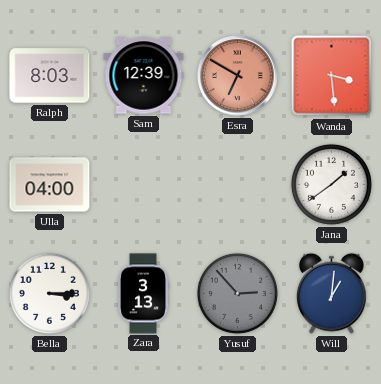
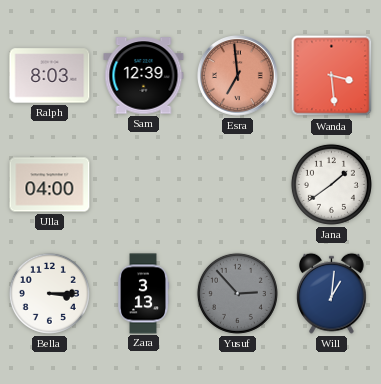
Esra: 6:50 -> 6:59
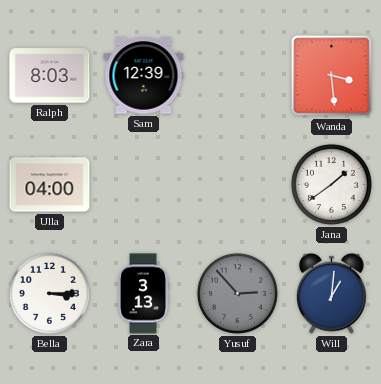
Esra: 6:59 -> none
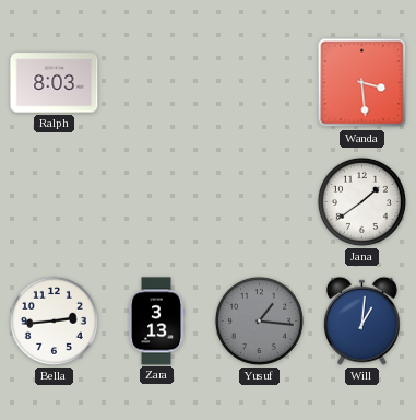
Sam: 12:39 -> none
Ulla: 04:00 -> none
Bella: 3:15 -> 2:44
Yusuf: 2:53 -> 1:16
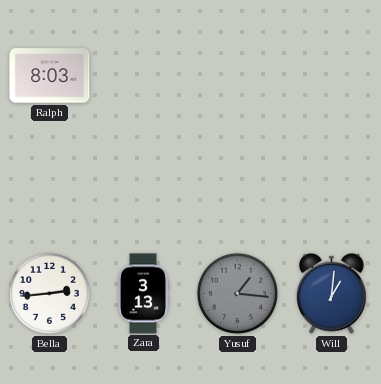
Wanda: 3:29 -> none
Jana: 1:39 -> none
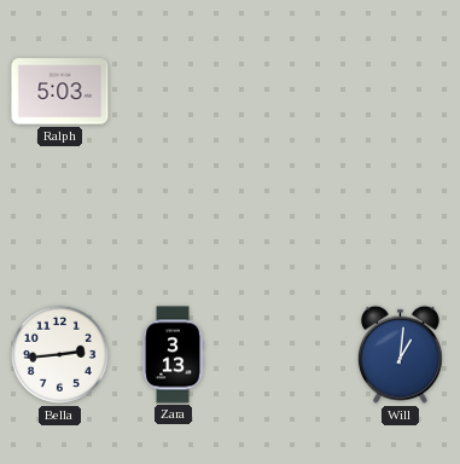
Ralph: 8:03 -> 5:03
Yusuf: 1:16 -> none
